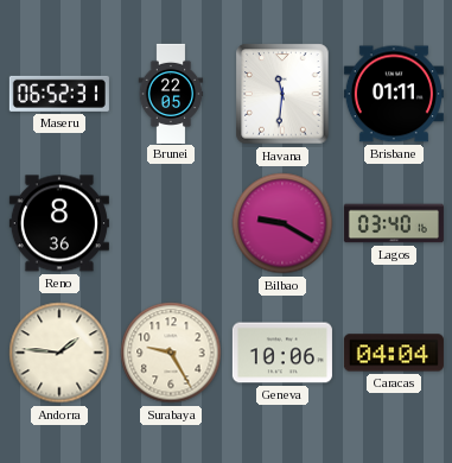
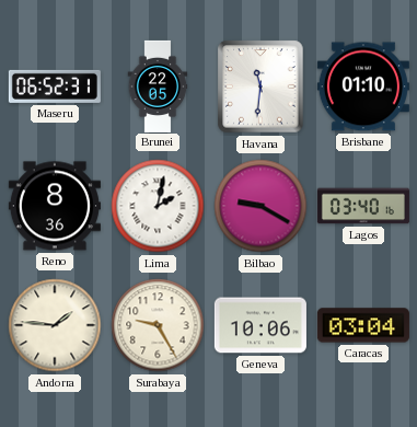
Brisbane: 01:11 -> 01:10
Lima: none -> 2:02
Caracas: 04:04 -> 03:04
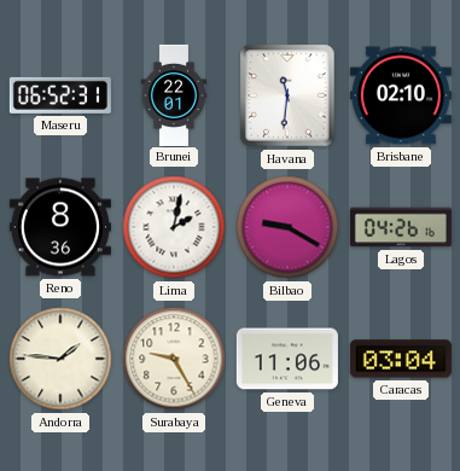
Brunei: 22:05 -> 22:01
Brisbane: 01:10 -> 02:10
Lagos: 03:40 -> 04:26
Geneva: 10:06 -> 11:06
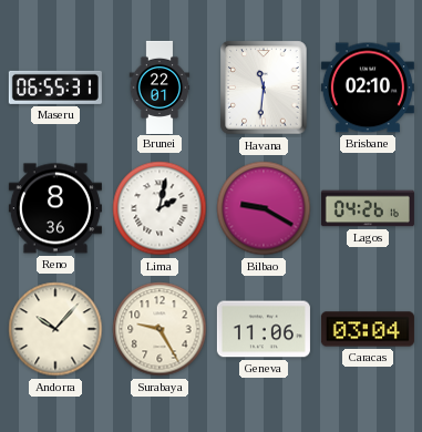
Maseru: 06:52 -> 06:55
Andorra: 1:46 -> 10:07
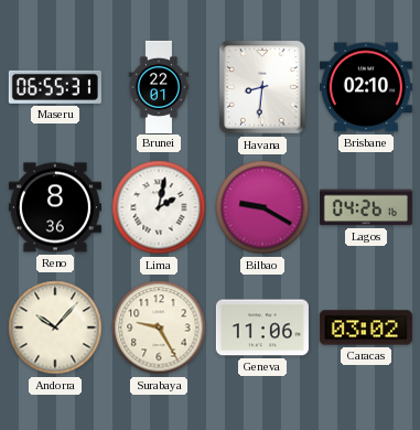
Havana: 11:31 -> 8:31
Caracas: 03:04 -> 03:02
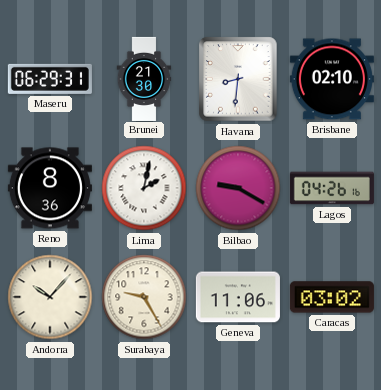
Maseru: 06:55 -> 06:29
Brunei: 22:01 -> 21:30
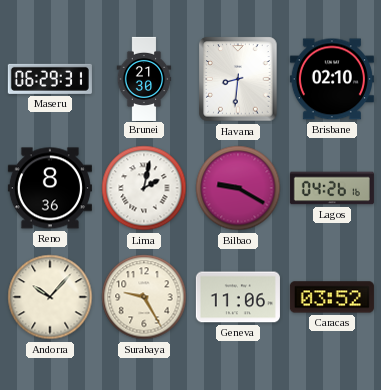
Caracas: 03:02 -> 03:52
